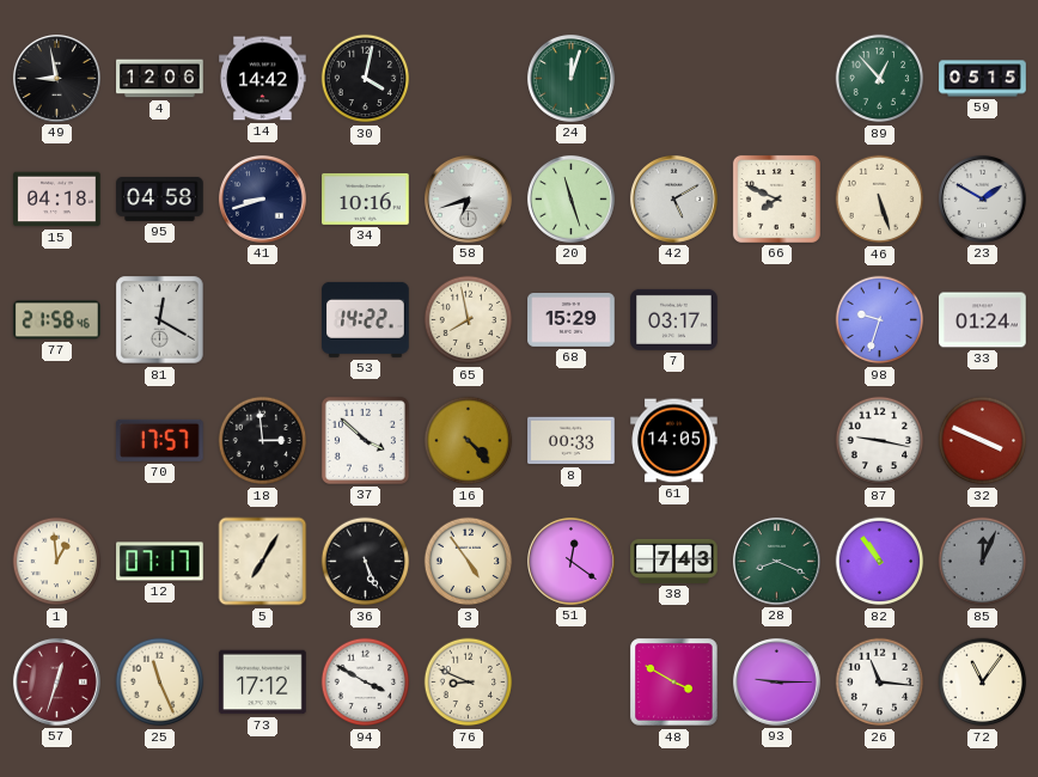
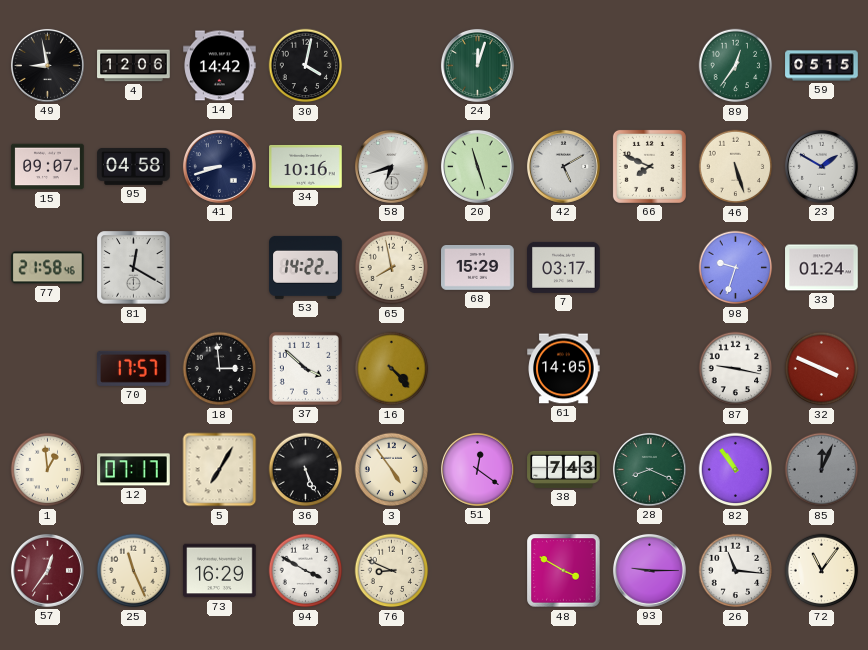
89: 12:53 -> 12:36
15: 04:18 -> 09:07
8: 00:33 -> none
57: 12:33 -> 12:36
73: 17:12 -> 16:29
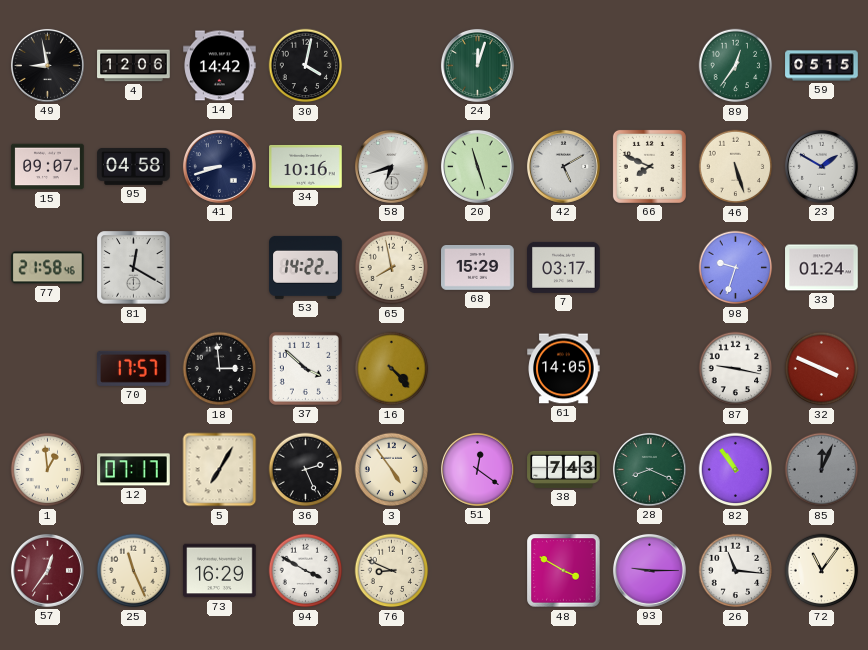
36: 5:26 -> 2:26
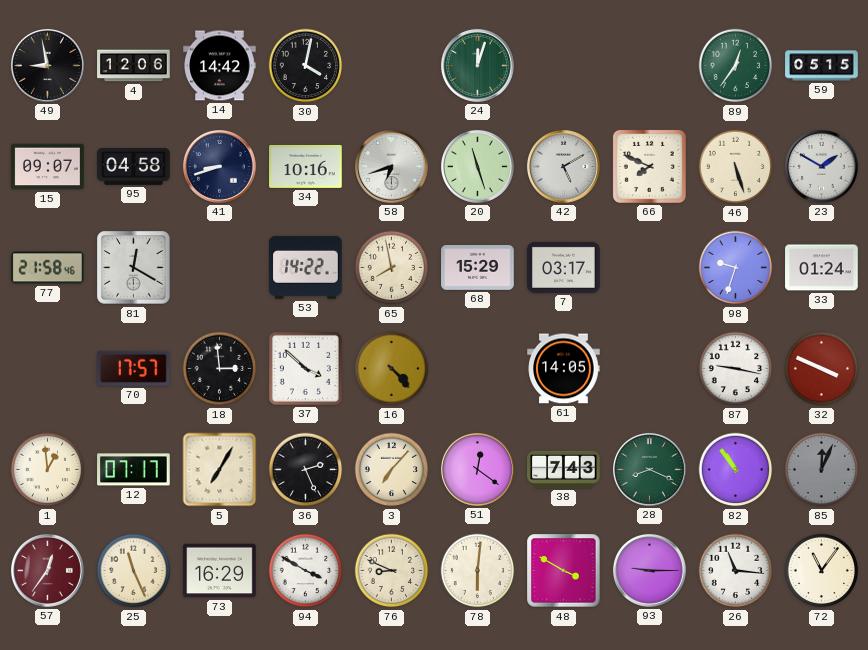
3: 4:54 -> 7:07
78: none -> 6:01
